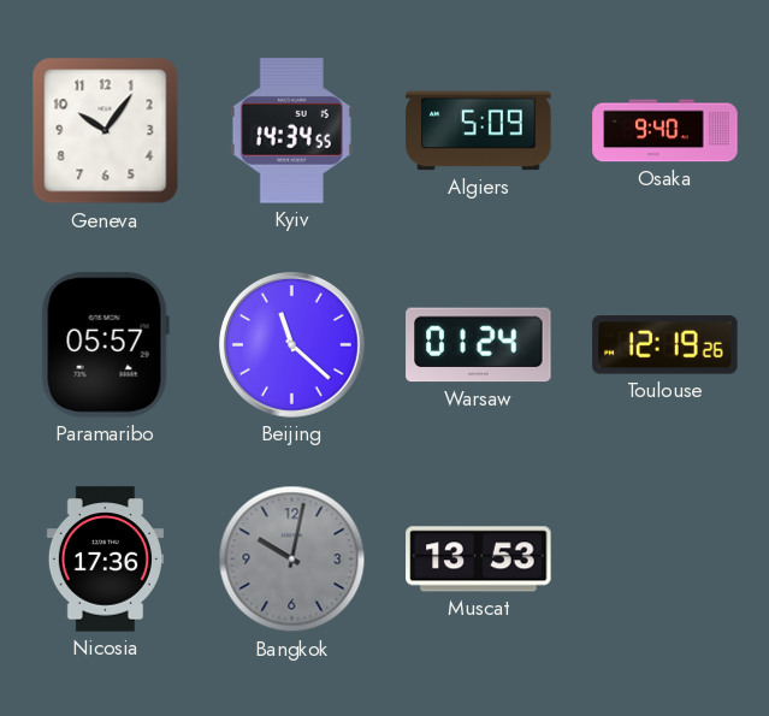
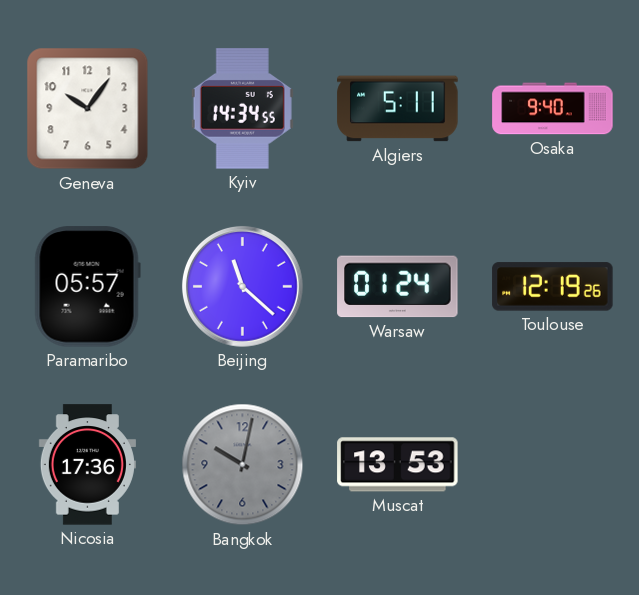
Algiers: 5:09 -> 5:11
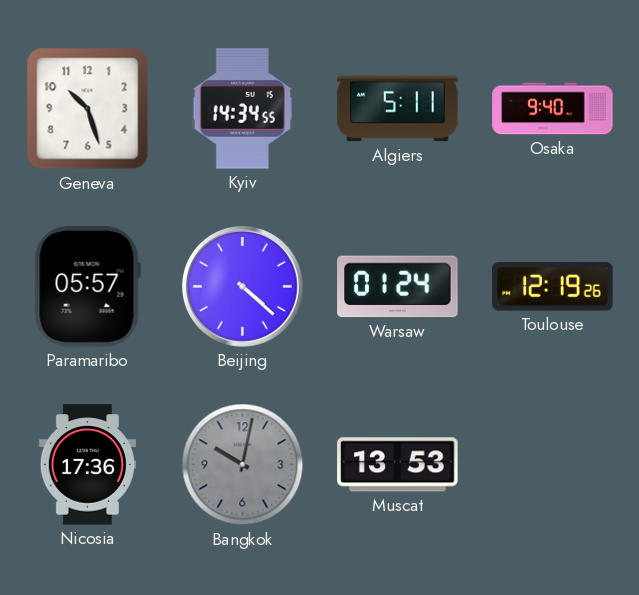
Geneva: 10:06 -> 10:27
Beijing: 11:22 -> 4:22
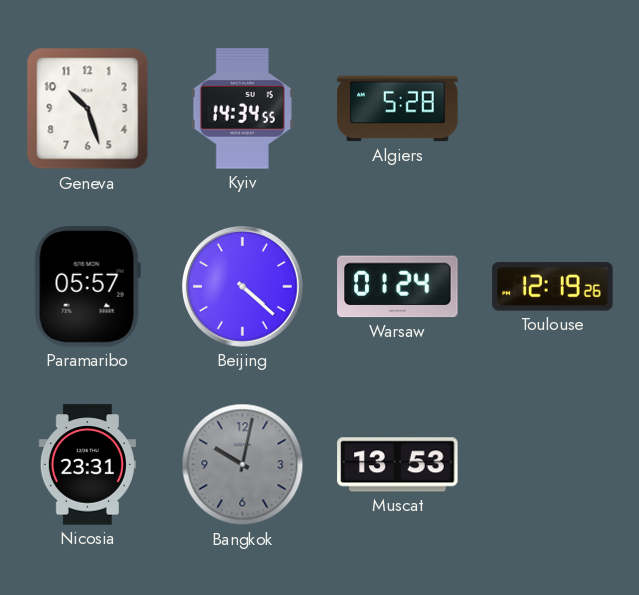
Algiers: 5:11 -> 5:28
Osaka: 9:40 -> none
Nicosia: 17:36 -> 23:31
